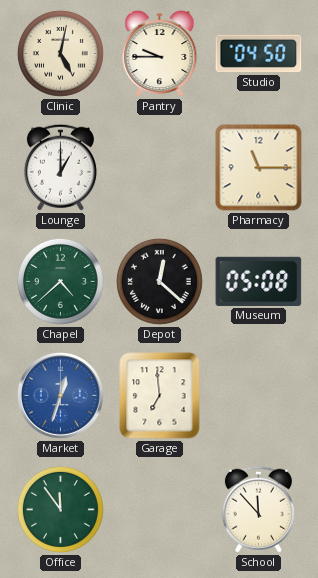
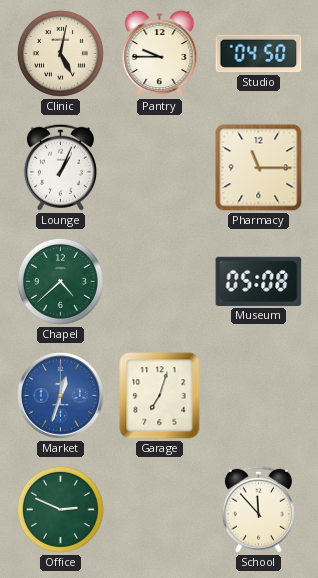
Lounge: 1:00 -> 1:04
Depot: 12:22 -> none
Garage: 6:59 -> 7:03
Office: 11:54 -> 2:49
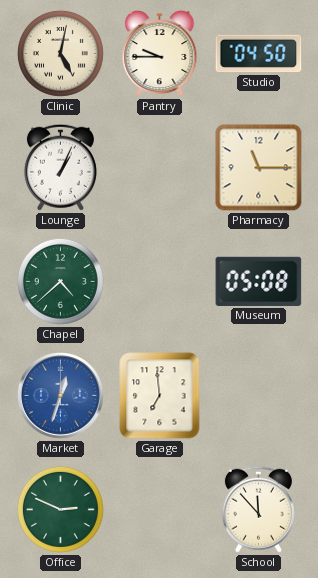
Garage: 7:03 -> 6:59
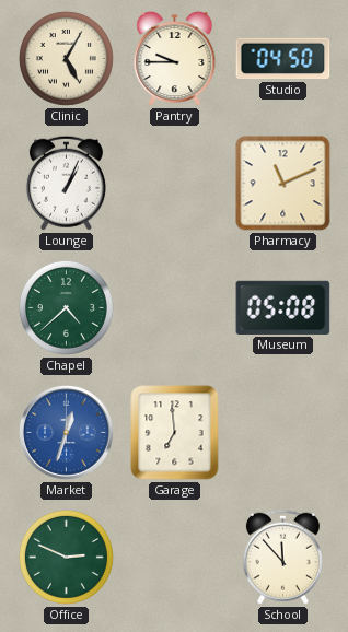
Clinic: 5:02 -> 5:05
Pharmacy: 11:15 -> 11:11
